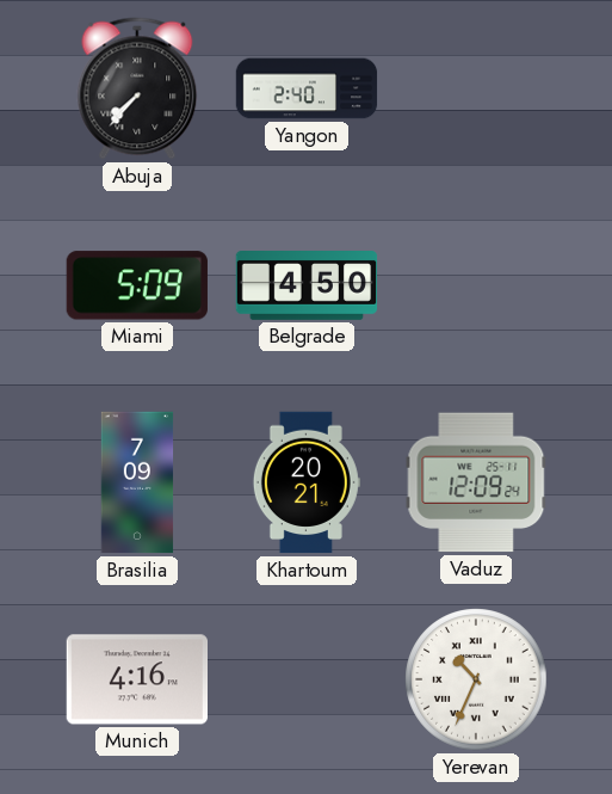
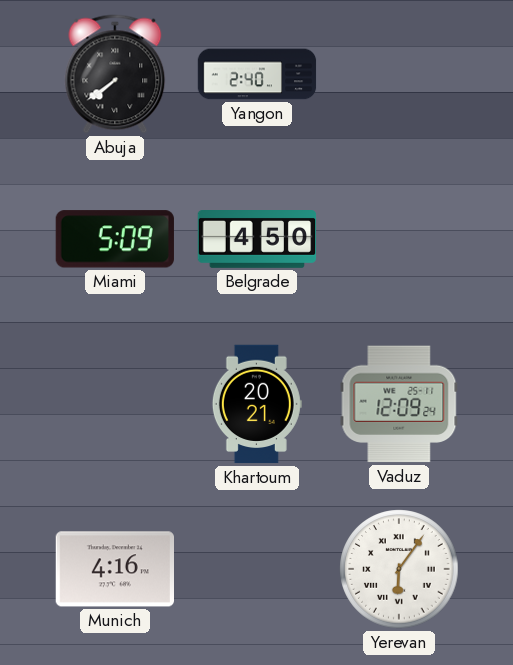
Abuja: 7:37 -> 7:39
Brasilia: 7:09 -> none
Yerevan: 10:34 -> 6:06
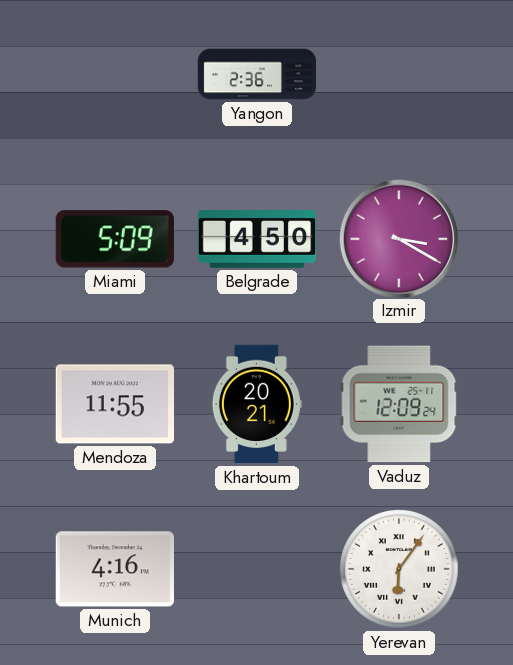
Abuja: 7:39 -> none
Yangon: 2:40 -> 2:36
Izmir: none -> 3:20
Mendoza: none -> 11:55
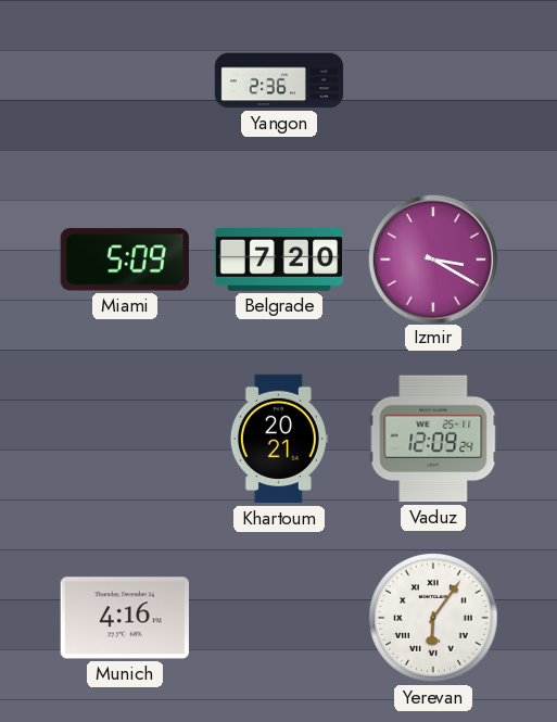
Belgrade: 4:50 -> 7:20
Mendoza: 11:55 -> none
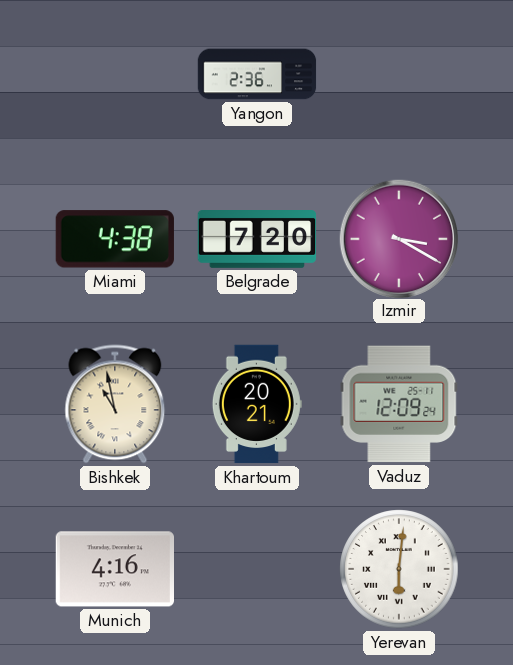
Miami: 5:09 -> 4:38
Bishkek: none -> 10:58
Yerevan: 6:06 -> 6:01
